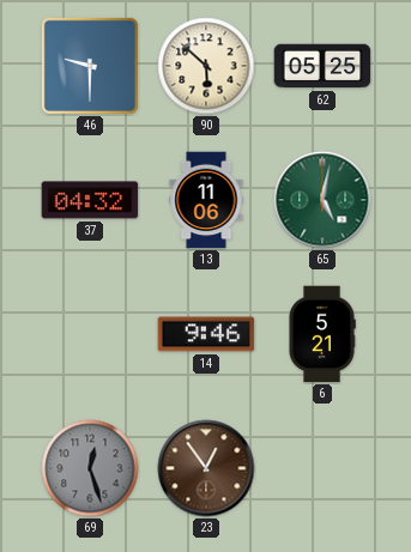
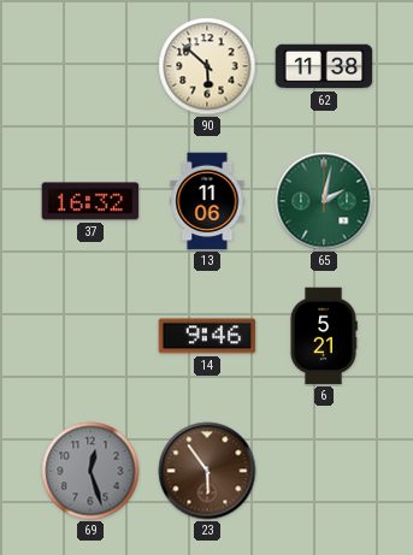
46: 9:30 -> none
62: 05:25 -> 11:38
37: 04:32 -> 16:32
65: 5:02 -> 2:02
23: 12:54 -> 5:54
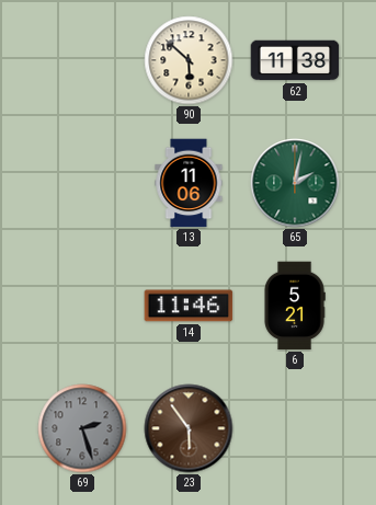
37: 16:32 -> none
14: 9:46 -> 11:46
69: 12:27 -> 2:27
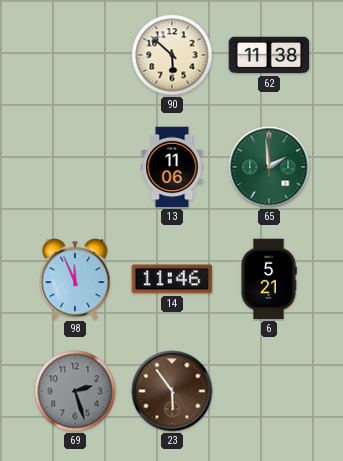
65: 2:02 -> 1:59
98: none -> 11:56
